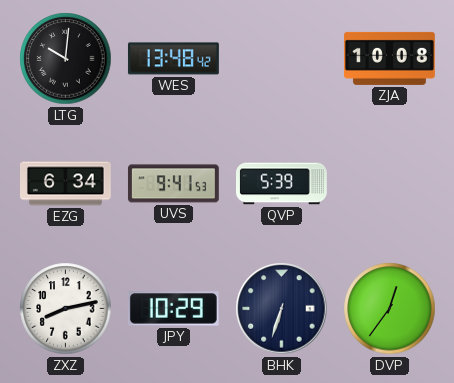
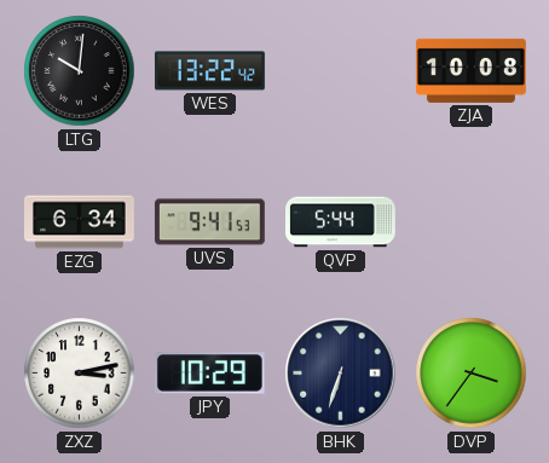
WES: 13:48 -> 13:22
QVP: 5:39 -> 5:44
ZXZ: 8:13 -> 3:13
DVP: 12:36 -> 3:36
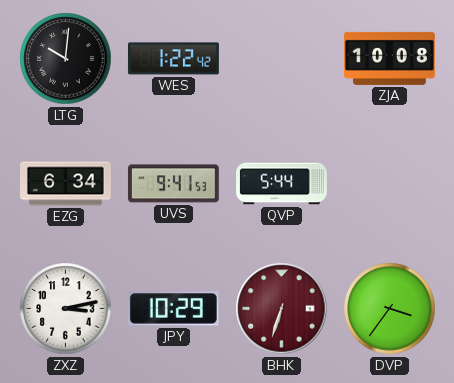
WES: 13:22 -> 1:22
BHK dial: navy -> burgundy
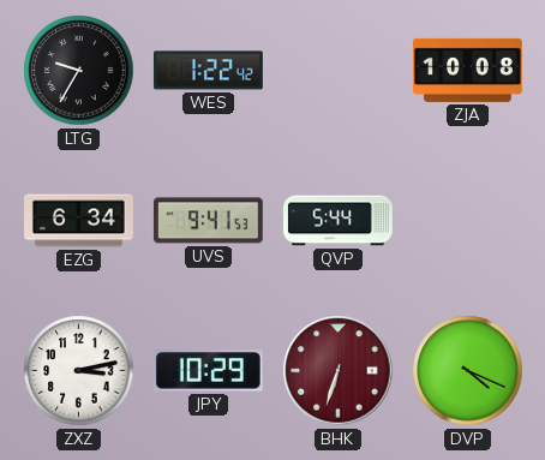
LTG: 10:01 -> 9:35
DVP: 3:36 -> 4:19
